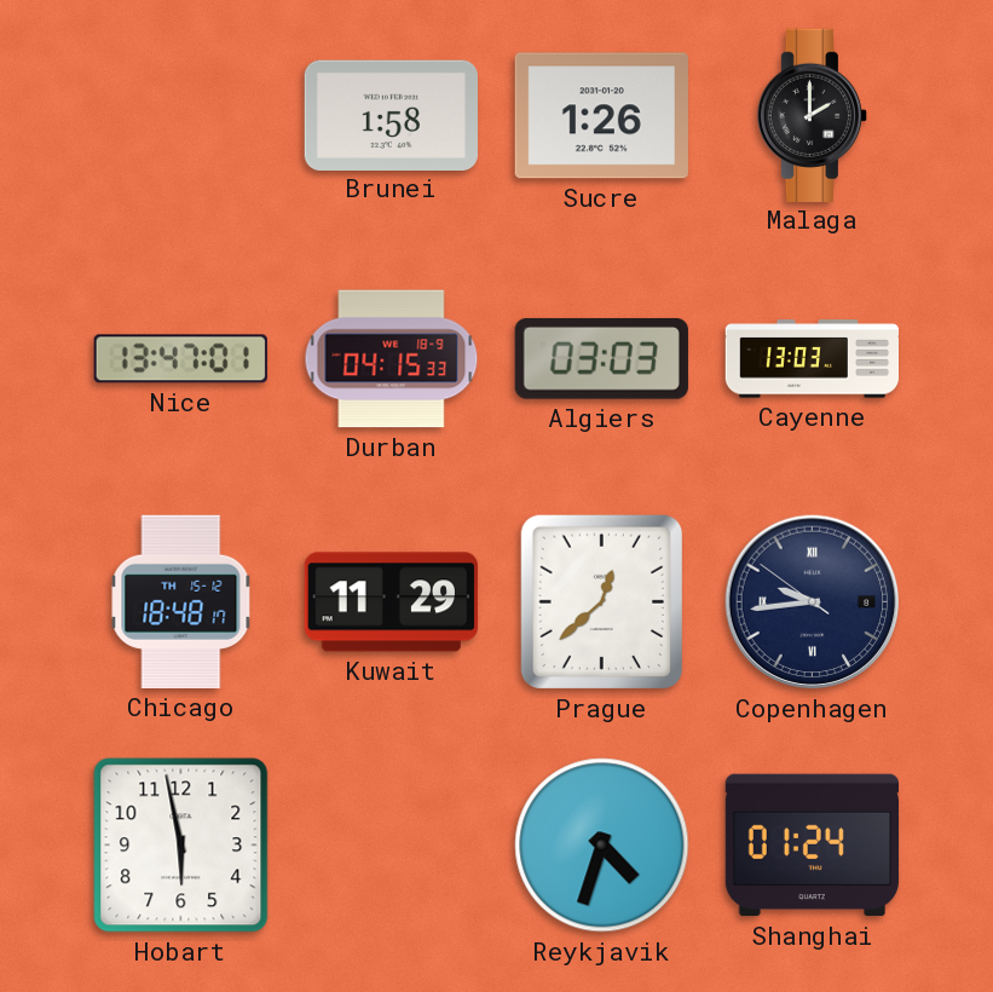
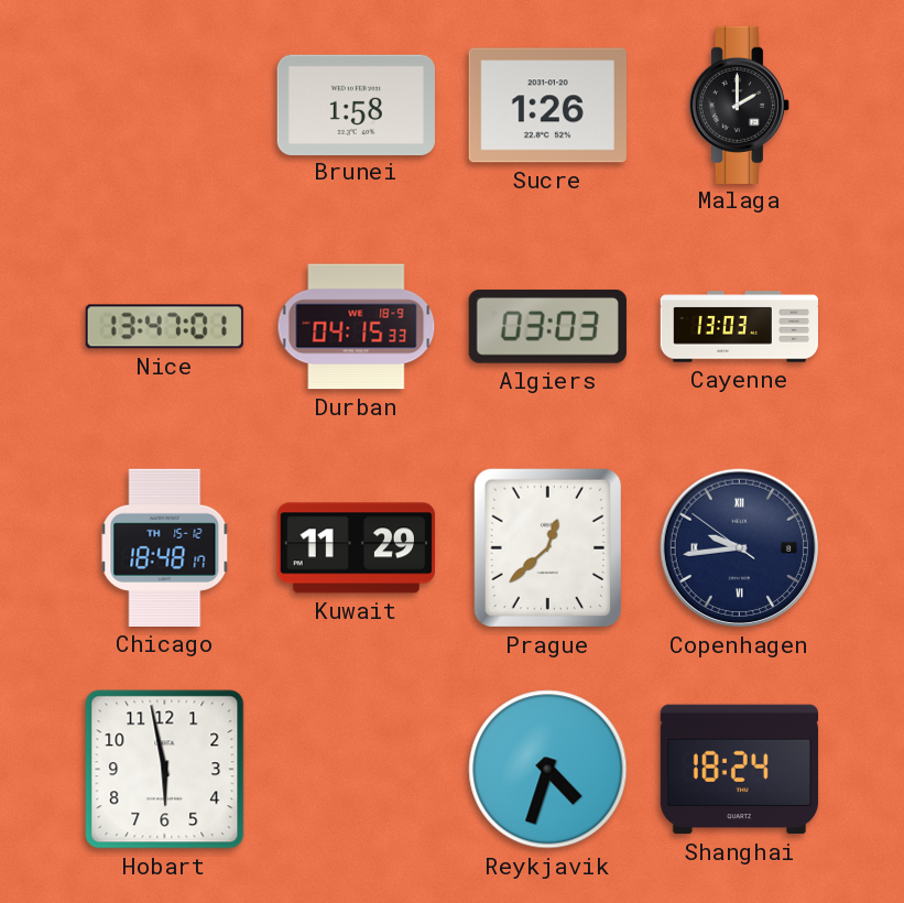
Shanghai: 01:24 -> 18:24
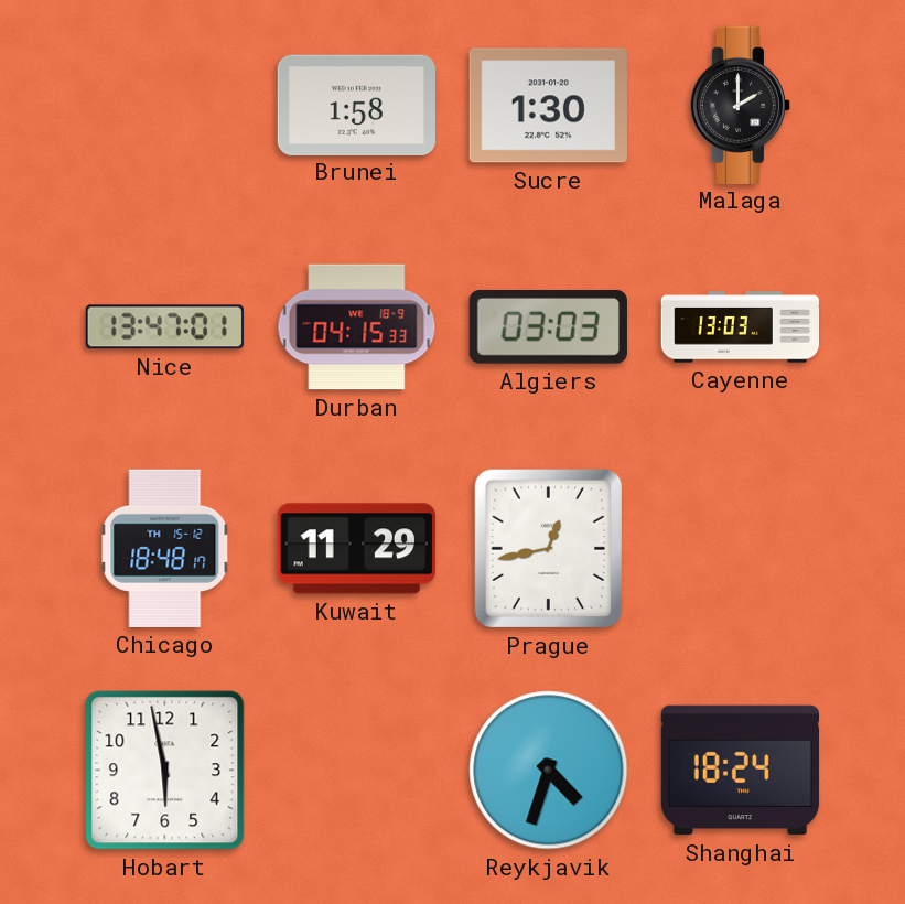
Sucre: 1:26 -> 1:30
Prague: 12:38 -> 12:43
Copenhagen: 9:43 -> none
